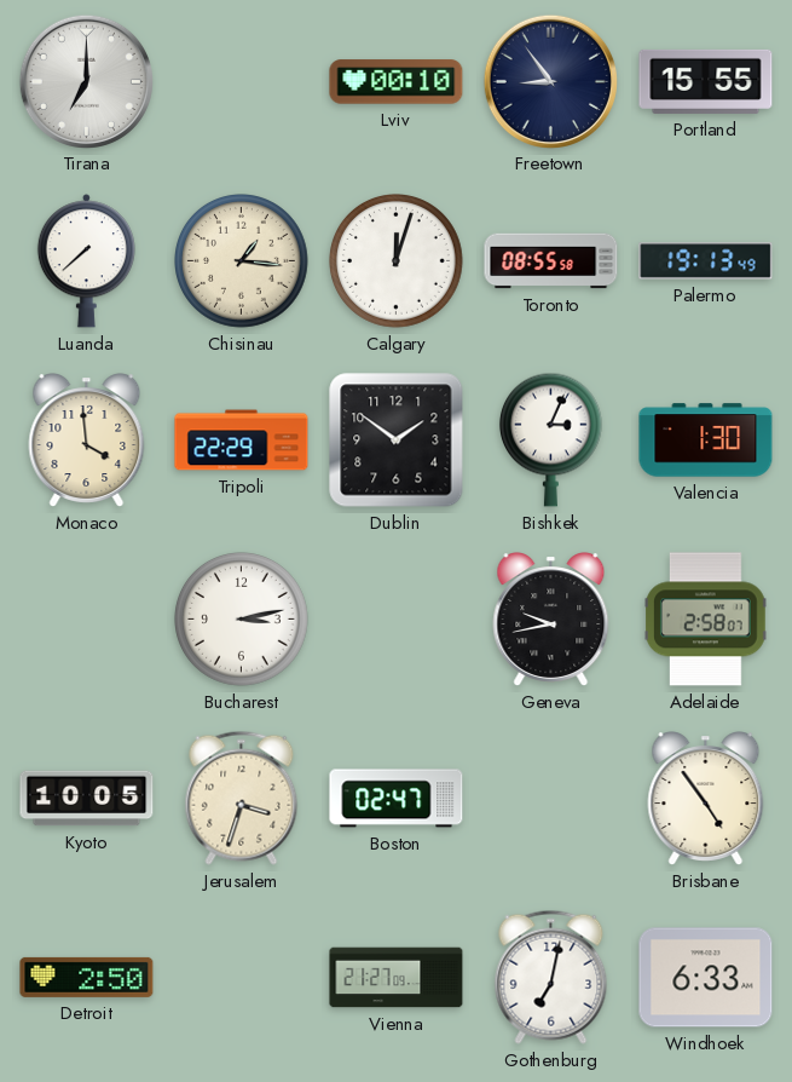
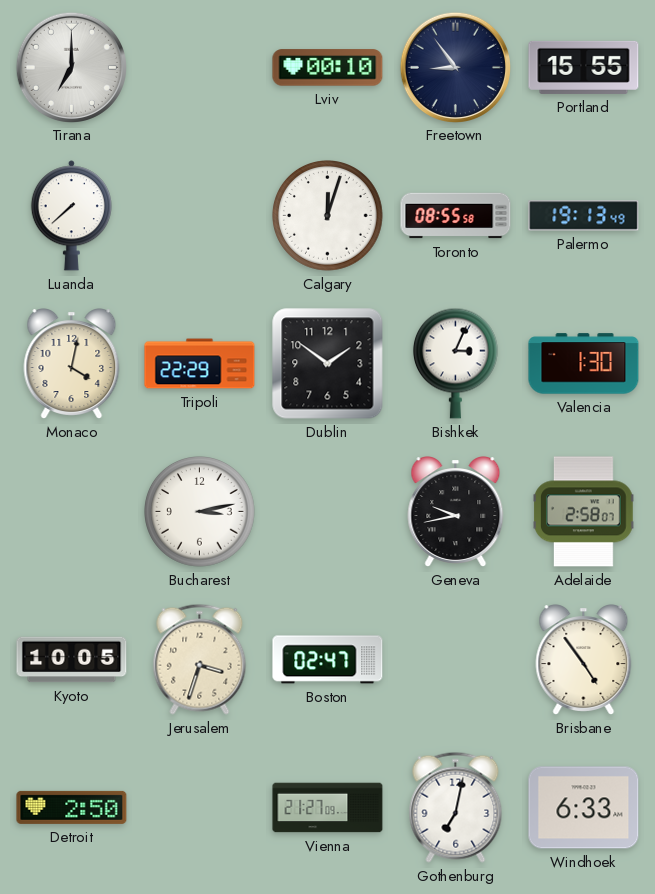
Chisinau: 1:16 -> none
Monaco: 3:59 -> 4:02
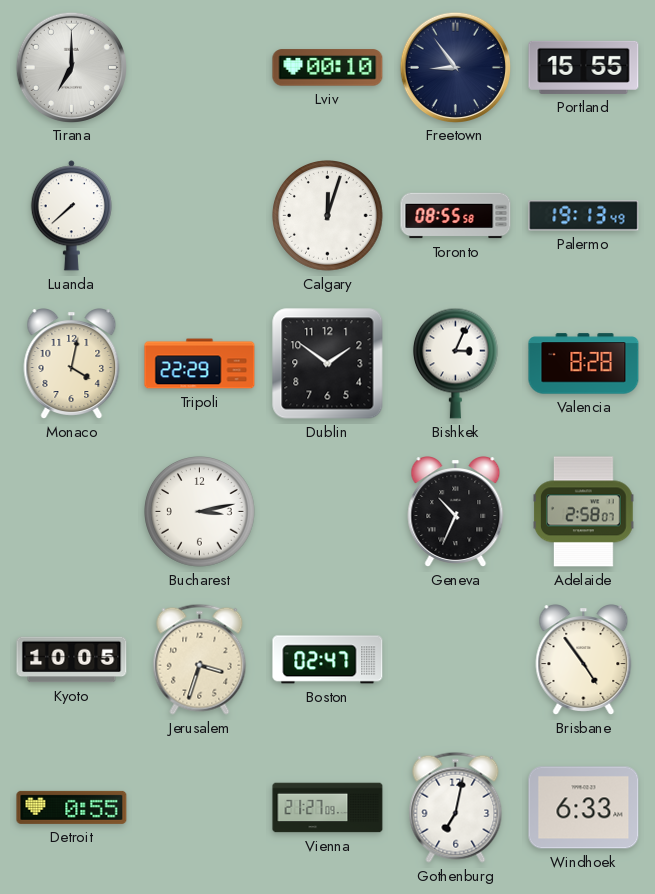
Valencia: 1:30 -> 8:28
Geneva: 9:43 -> 10:34
Detroit: 2:50 -> 0:55
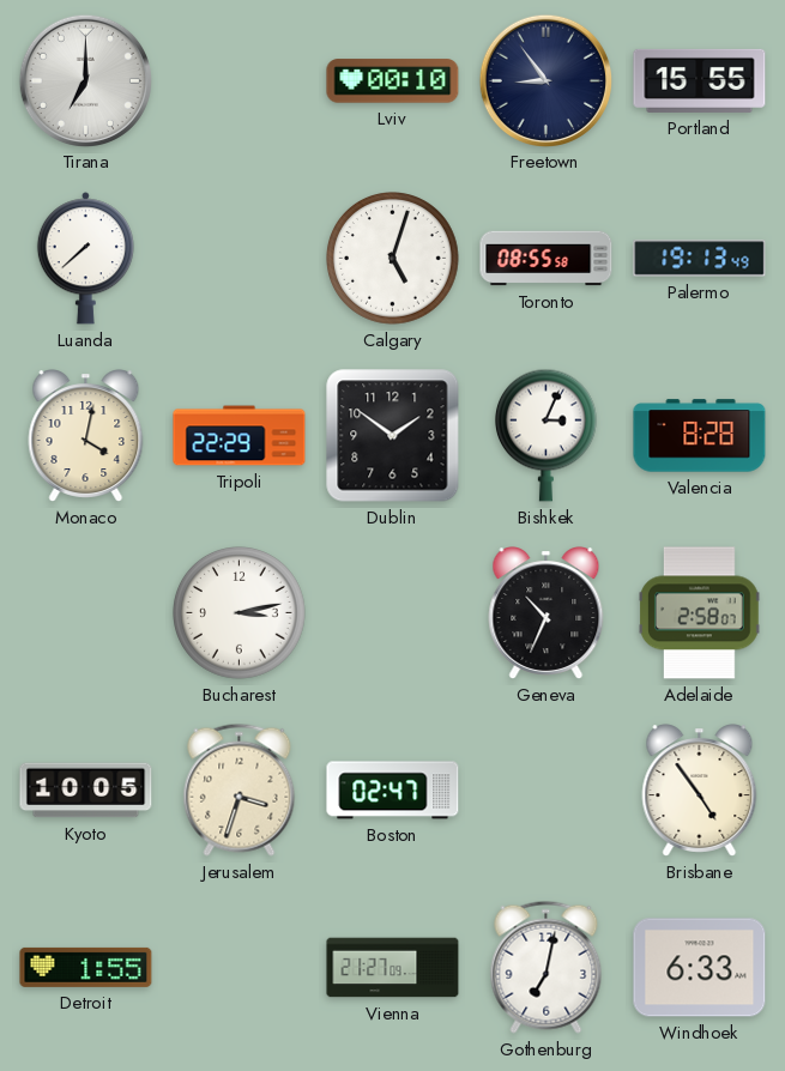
Calgary: 12:03 -> 5:03
Detroit: 0:55 -> 1:55
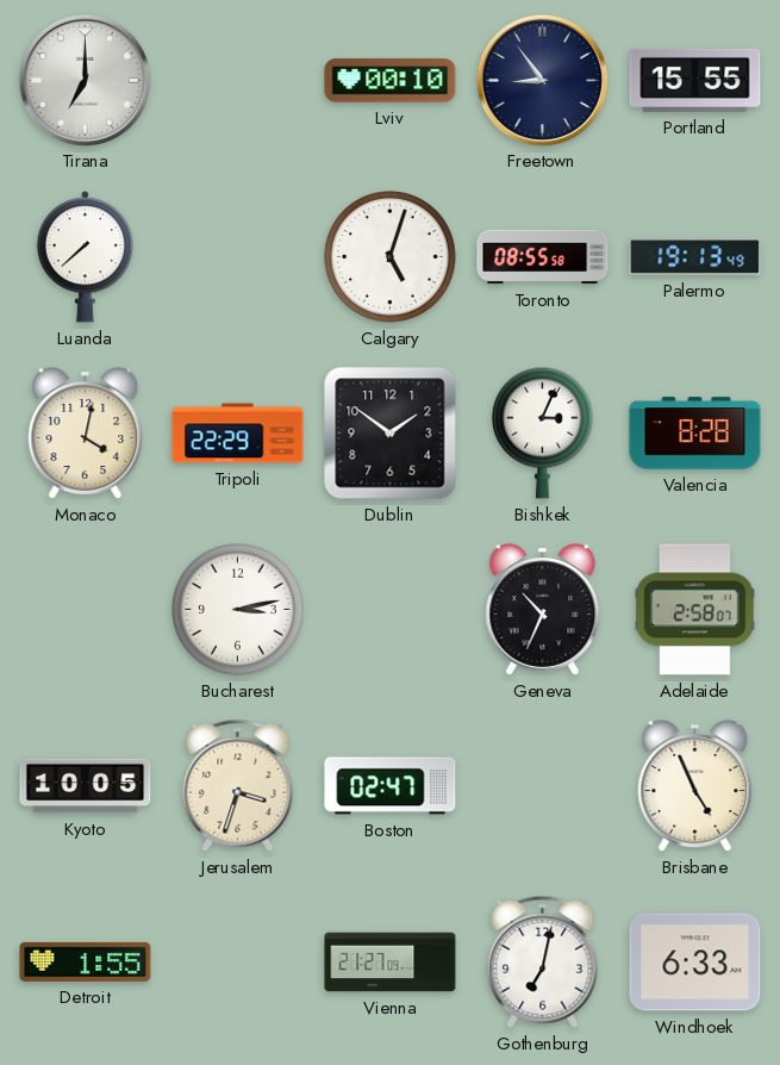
Brisbane: 4:54 -> 4:56
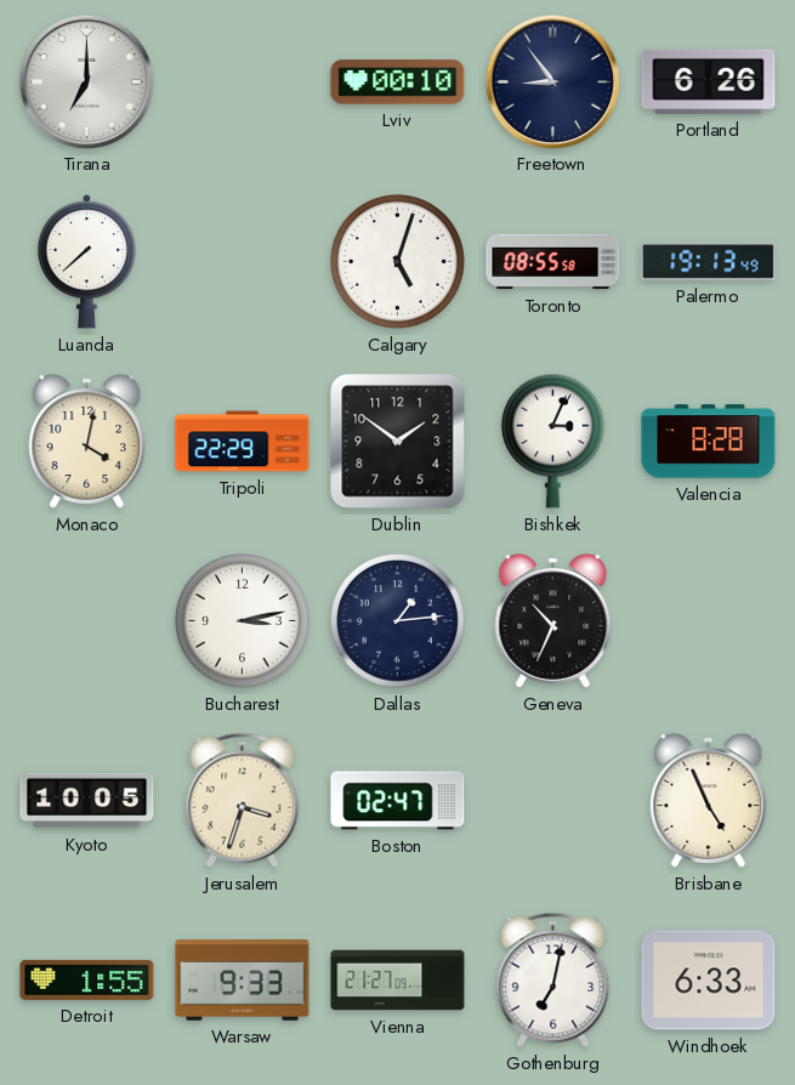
Portland: 15:55 -> 6:26
Dallas: none -> 1:14
Adelaide: 2:58 -> none
Warsaw: none -> 9:33
